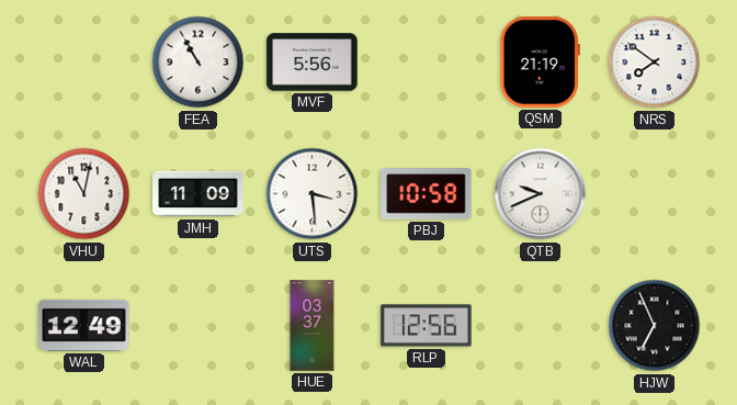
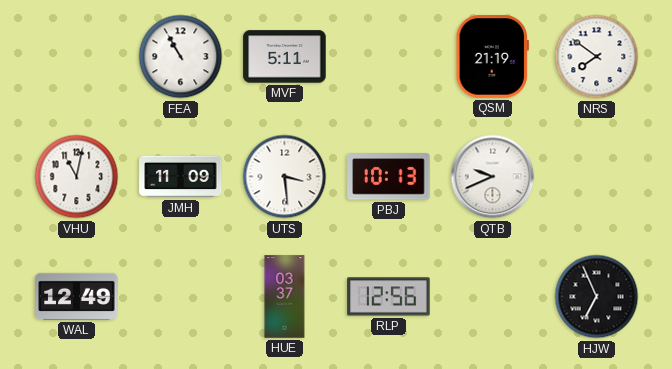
MVF: 5:56 -> 5:11
PBJ: 10:58 -> 10:13
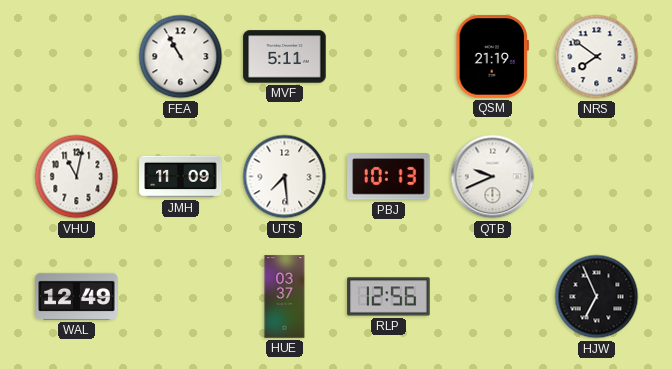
UTS: 3:29 -> 7:29
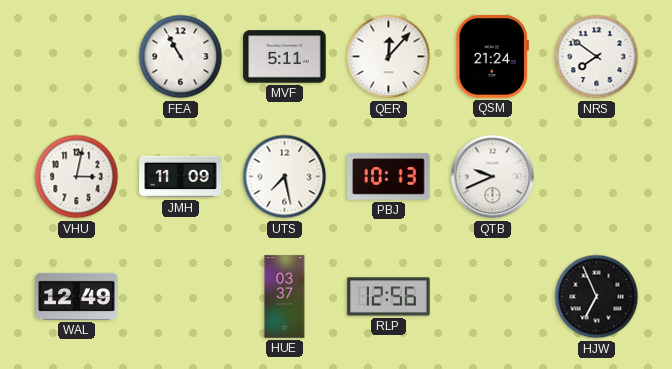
QER: none -> 12:07
QSM: 21:19 -> 21:24
VHU: 11:02 -> 3:02
UTS: 7:29 -> 7:28
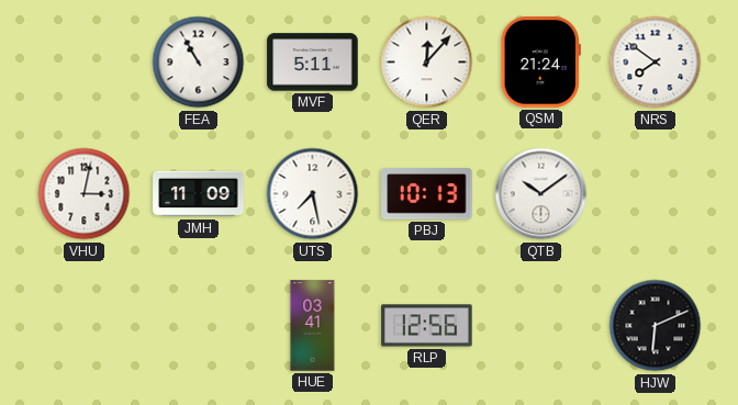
QTB: 9:41 -> 10:09
WAL: 12:49 -> none
HUE: 03:37 -> 03:41
HJW: 6:56 -> 6:11
